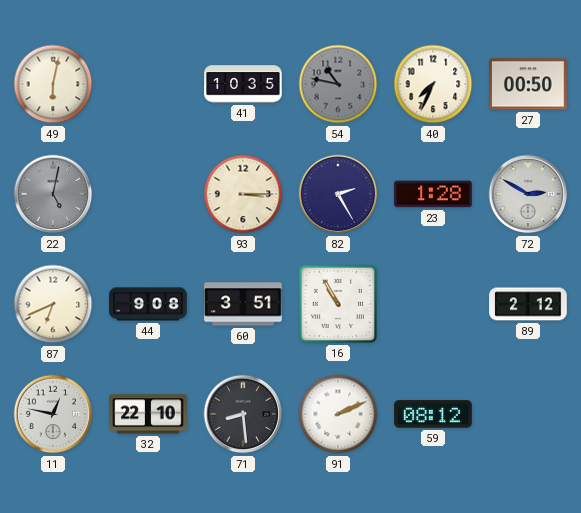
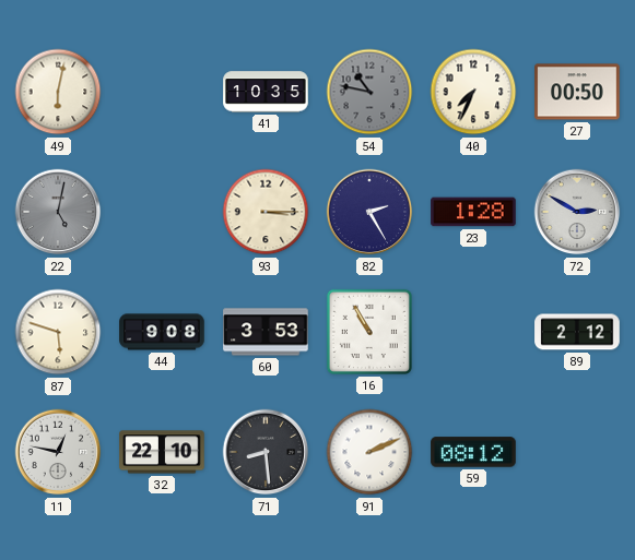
87: 6:41 -> 5:48
60: 3:51 -> 3:53
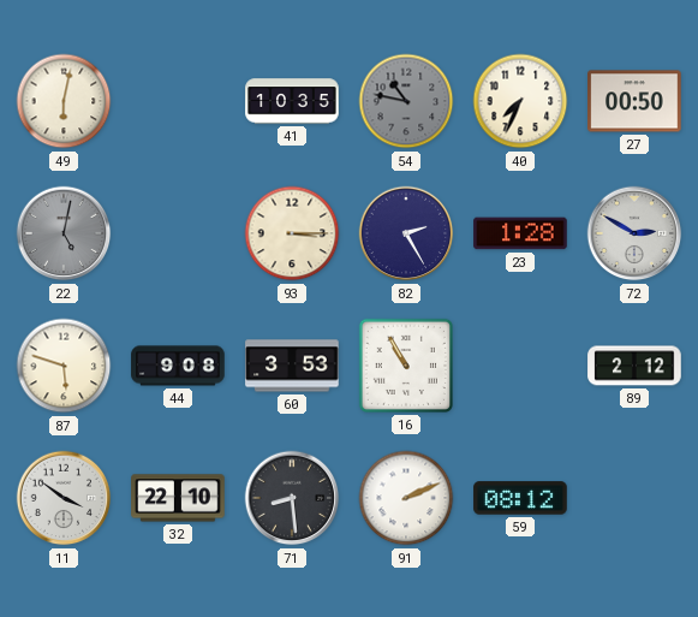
11: 12:47 -> 3:51
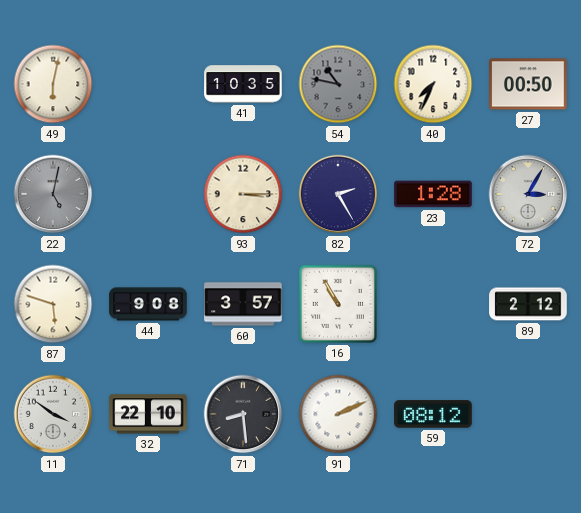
72: 2:50 -> 3:05
60: 3:53 -> 3:57
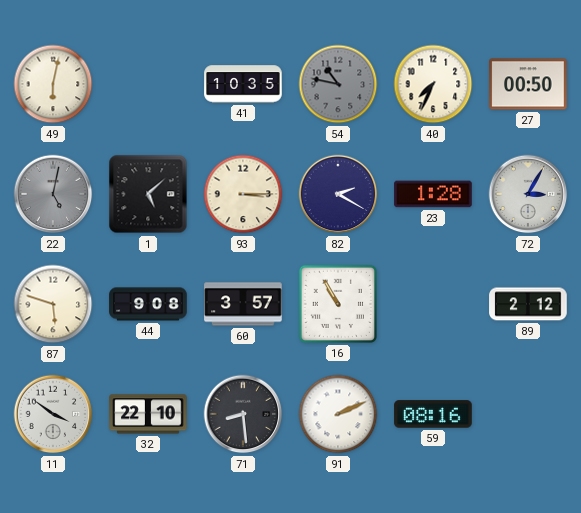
1: none -> 5:08
82: 2:25 -> 2:20
59: 08:12 -> 08:16
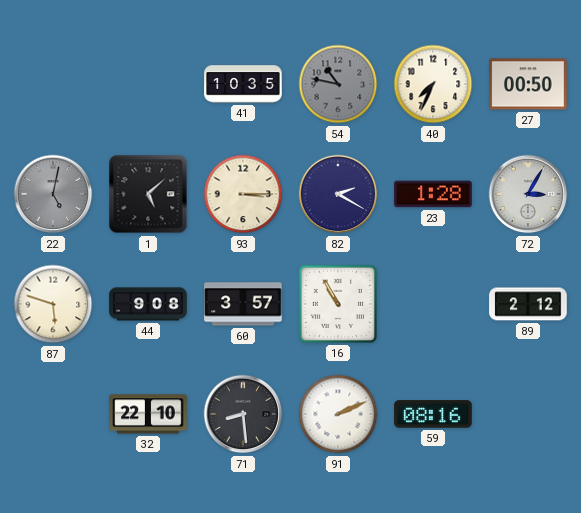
49: 6:02 -> none
11: 3:51 -> none
